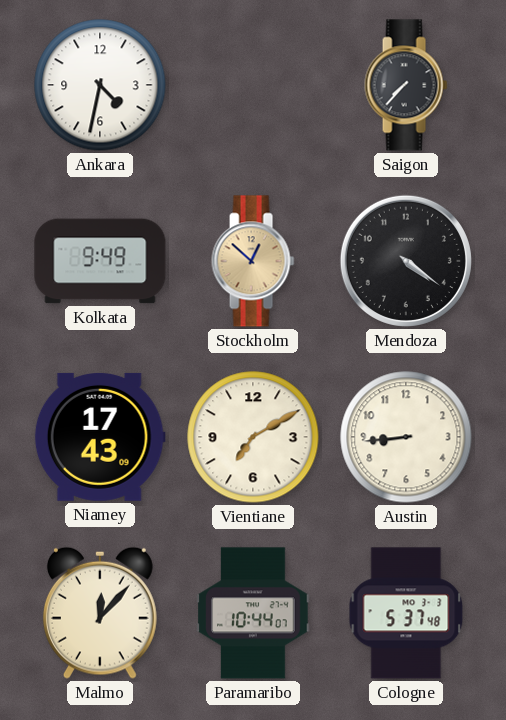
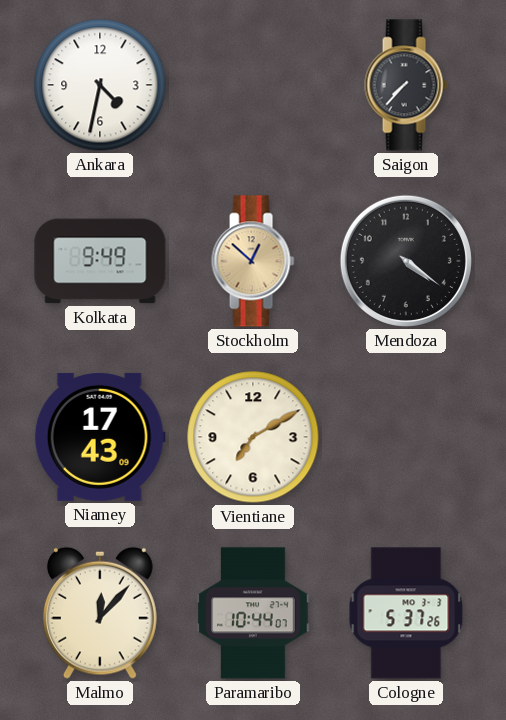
Austin: 8:44 -> none
Cologne: 5:37:48 -> 5:37:26
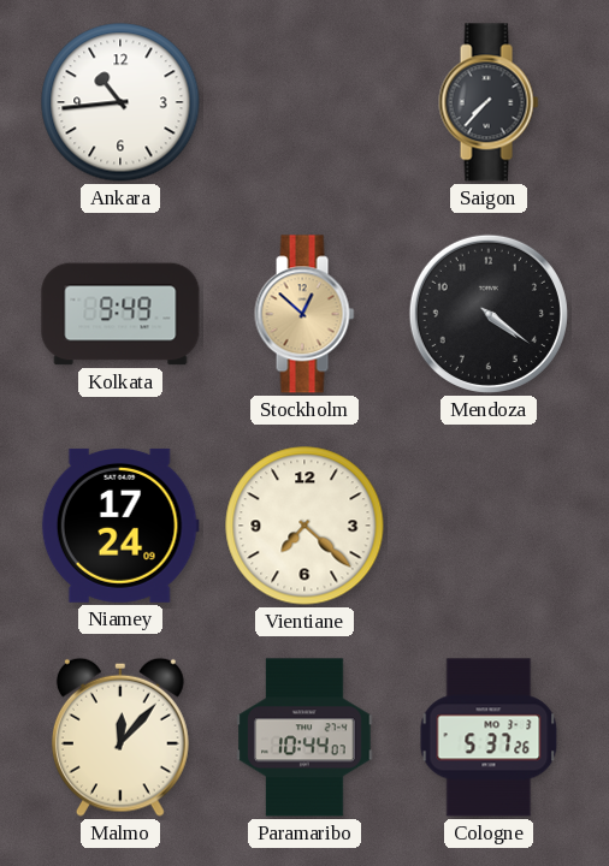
Ankara: 4:32 -> 10:44
Niamey: 17:43 -> 17:24
Vientiane: 7:10 -> 7:22
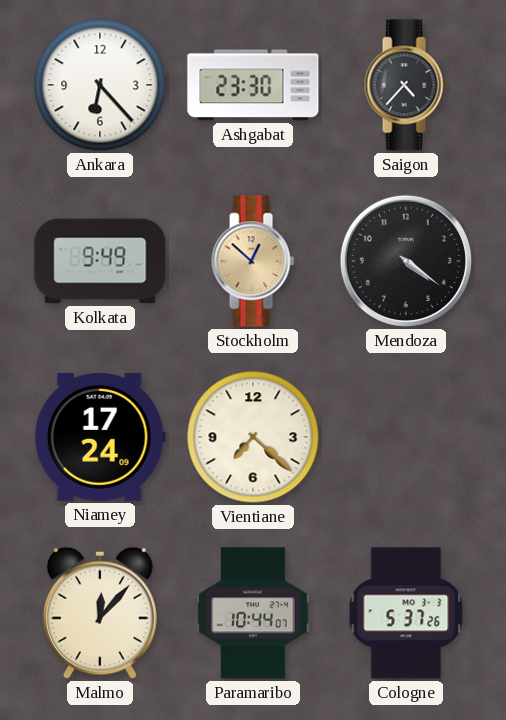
Ankara: 10:44 -> 6:23
Ashgabat: none -> 23:30
Saigon: 7:37 -> 4:37
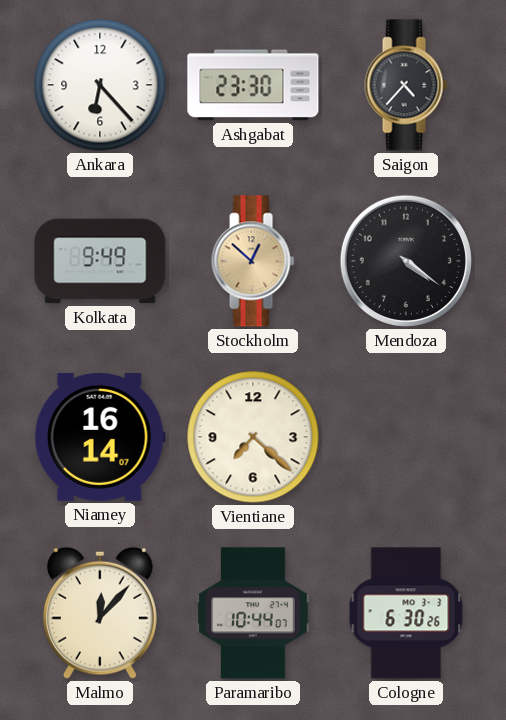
Niamey: 17:24 -> 16:14
Cologne: 5:37 -> 6:30
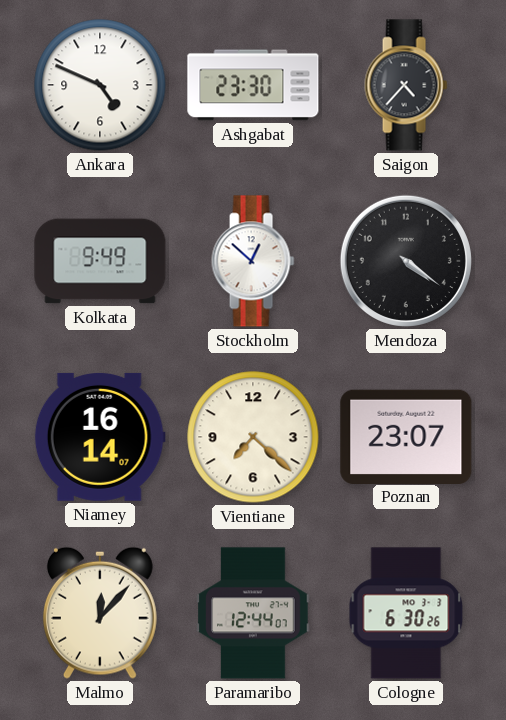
Ankara: 6:23 -> 4:49
Stockholm dial: champagne -> white
Poznan: none -> 23:07
Paramaribo: 10:44 -> 12:44
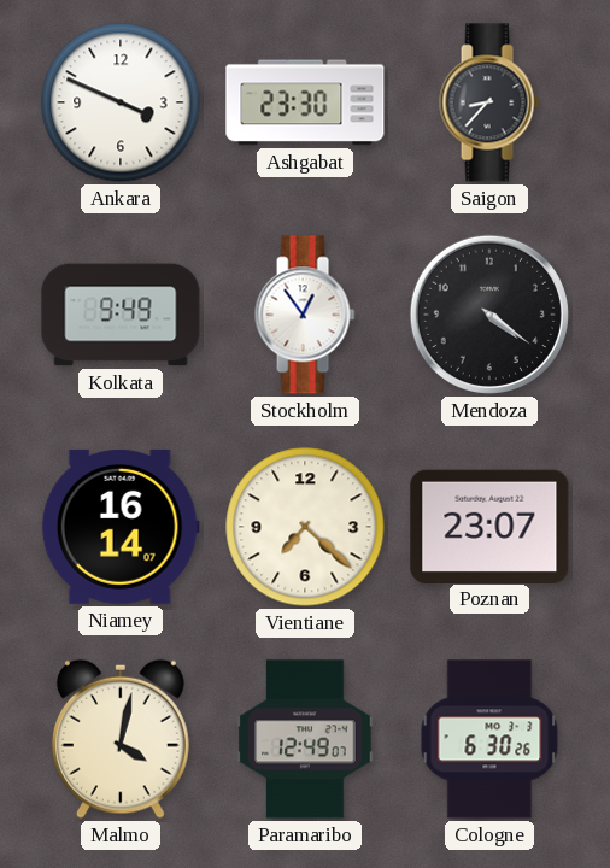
Ankara: 4:49 -> 3:49
Saigon: 4:37 -> 8:37
Stockholm: 12:52 -> 12:54
Malmo: 12:07 -> 4:02
Paramaribo: 12:44 -> 12:49
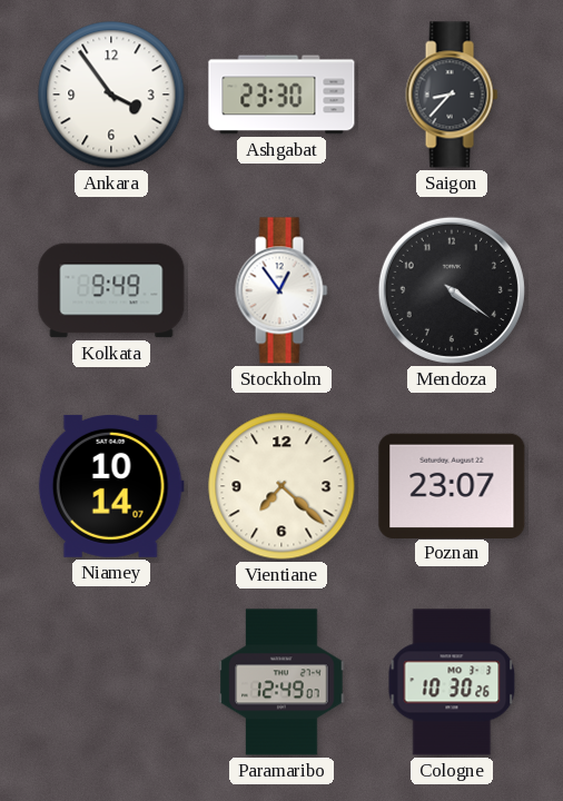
Ankara: 3:49 -> 3:54
Niamey: 16:14 -> 10:14
Malmo: 4:02 -> none
Cologne: 6:30 -> 10:30
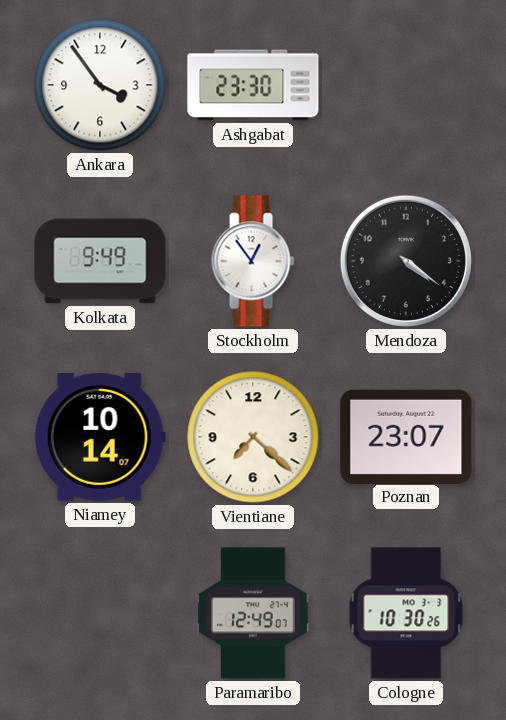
Saigon: 8:37 -> none
